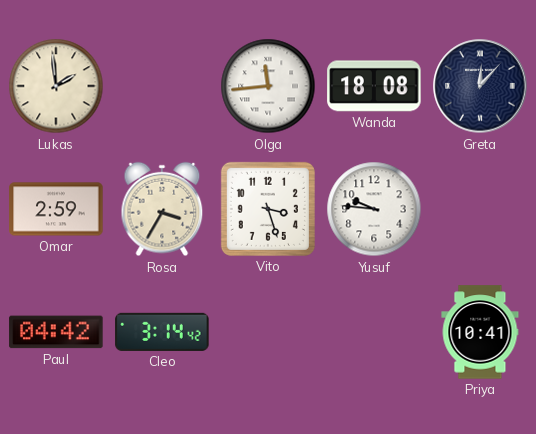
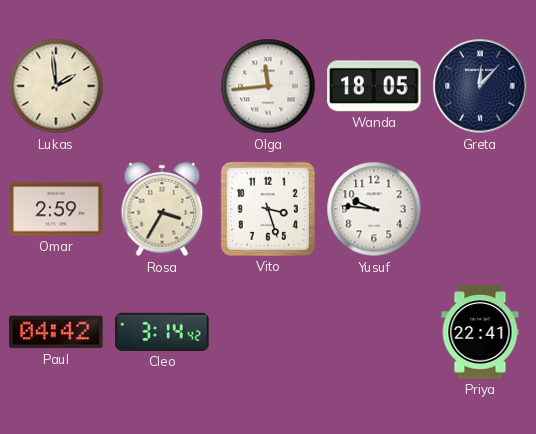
Wanda: 18:08 -> 18:05
Priya: 10:41 -> 22:41
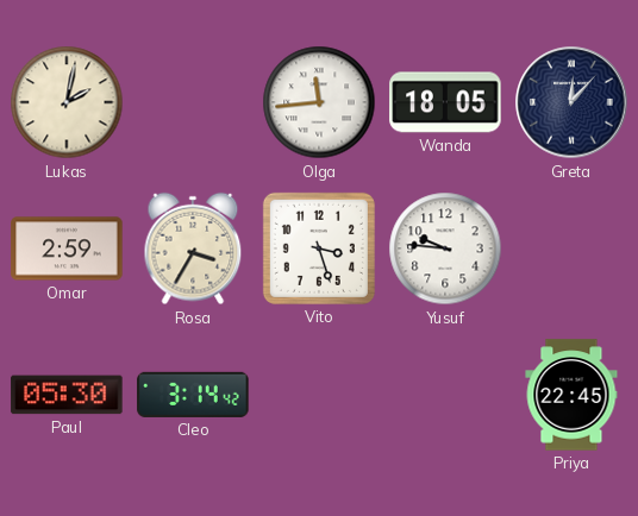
Lukas: 1:59 -> 2:02
Paul: 04:42 -> 05:30
Priya: 22:41 -> 22:45
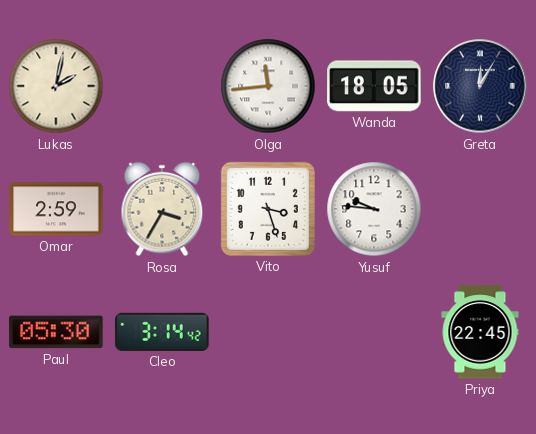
Greta: 12:07 -> 12:05
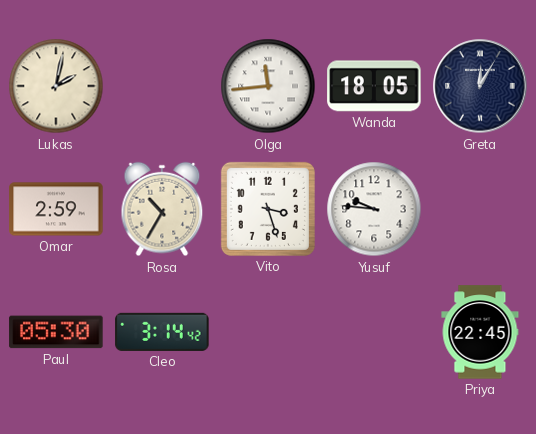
Rosa: 3:35 -> 10:35
